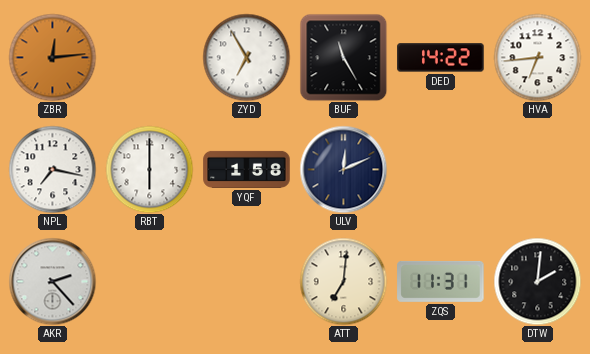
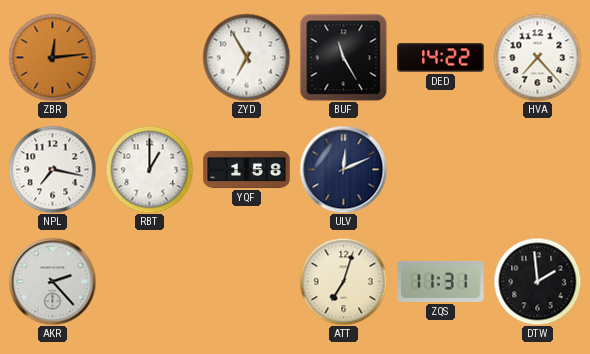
HVA: 6:44 -> 7:23
RBT: 6:00 -> 1:00
ATT: 7:01 -> 7:03
DTW: 2:01 -> 1:59
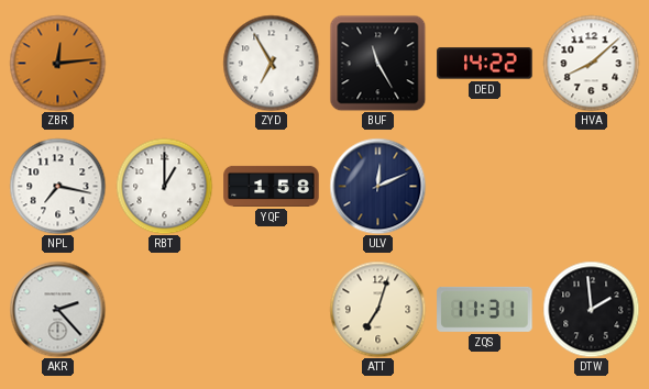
HVA: 7:23 -> 8:08
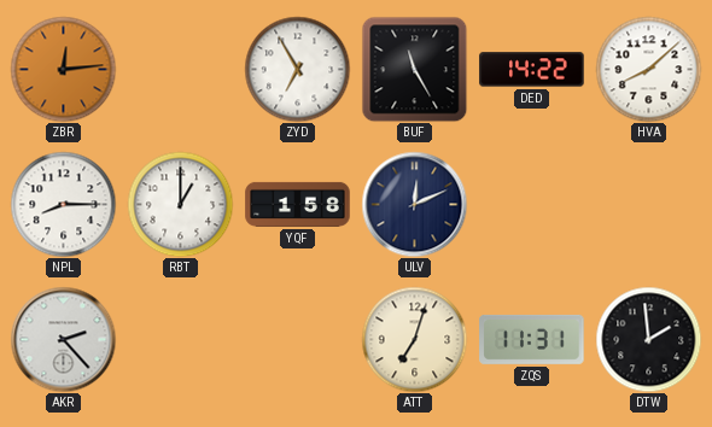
NPL: 7:17 -> 8:15
